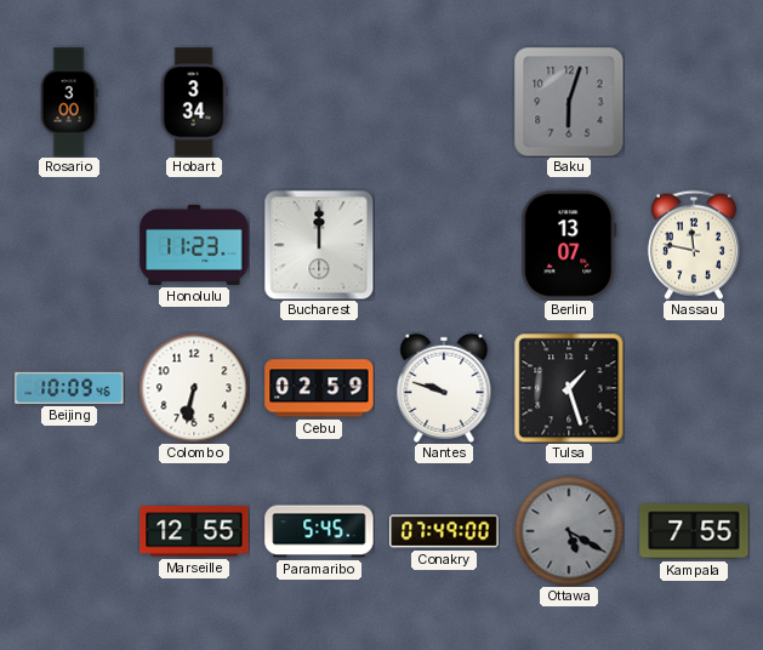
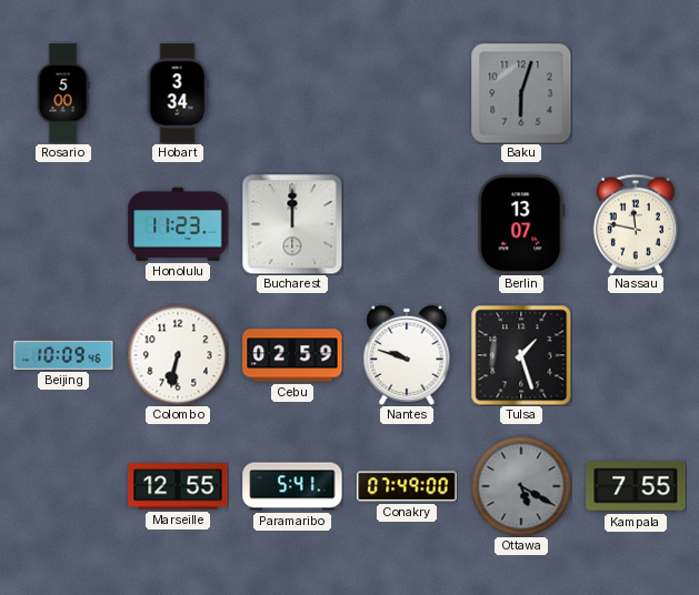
Rosario: 3:00 -> 5:00
Paramaribo: 5:45 -> 5:41
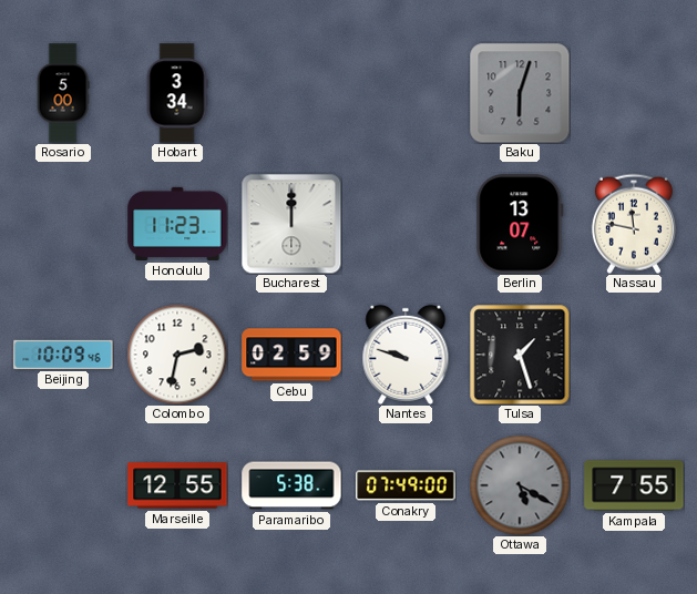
Colombo: 6:32 -> 2:32
Paramaribo: 5:41 -> 5:38
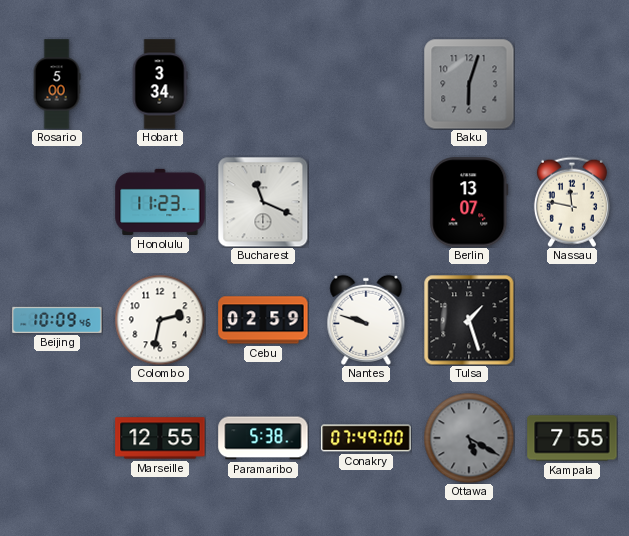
Bucharest: 12:00 -> 11:19
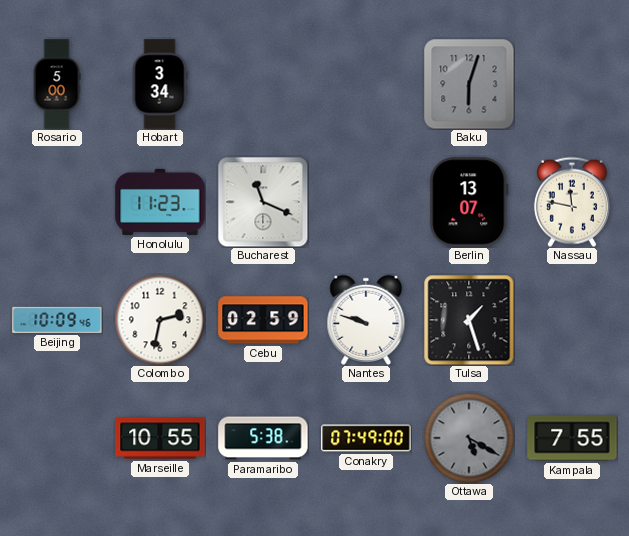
Marseille: 12:55 -> 10:55
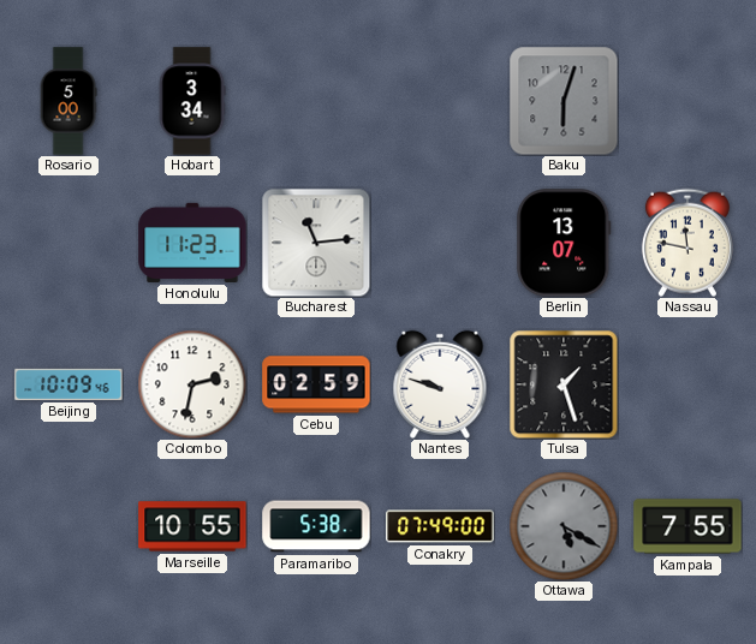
Bucharest: 11:19 -> 11:14
